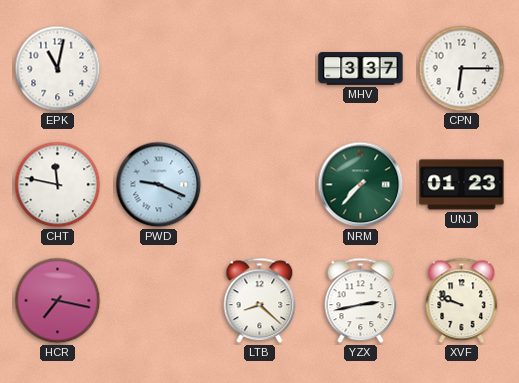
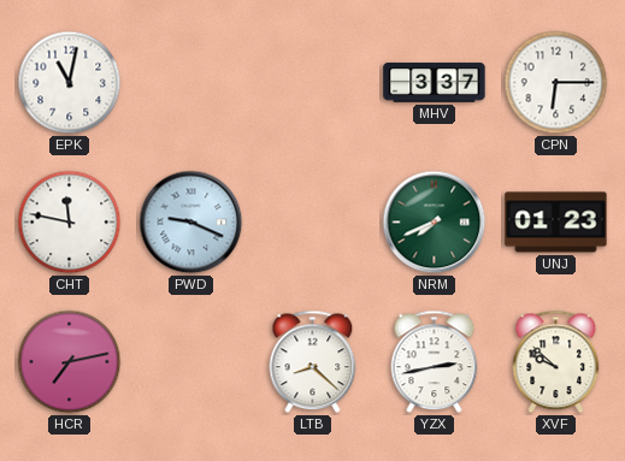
NRM: 7:37 -> 7:41
HCR: 7:17 -> 7:13
XVF: 9:48 -> 9:52
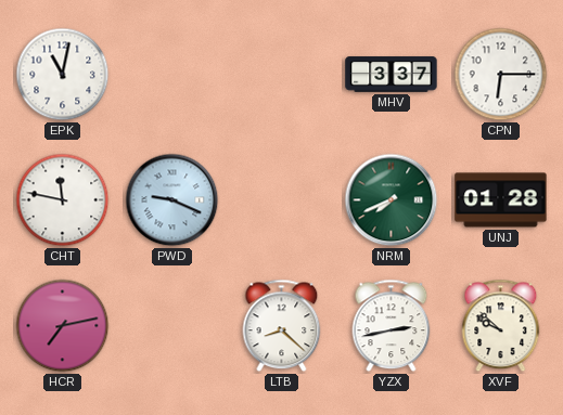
UNJ: 01:23 -> 01:28
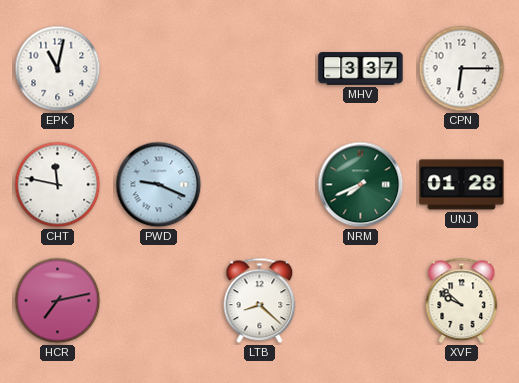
YZX: 2:43 -> none
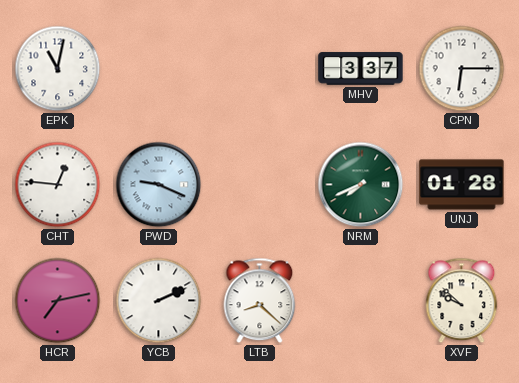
CHT: 11:47 -> 12:46
YCB: none -> 2:11
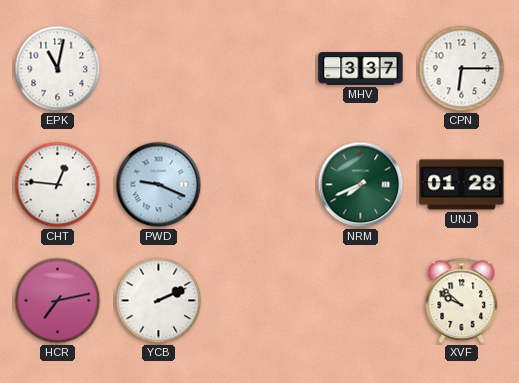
LTB: 8:22 -> none
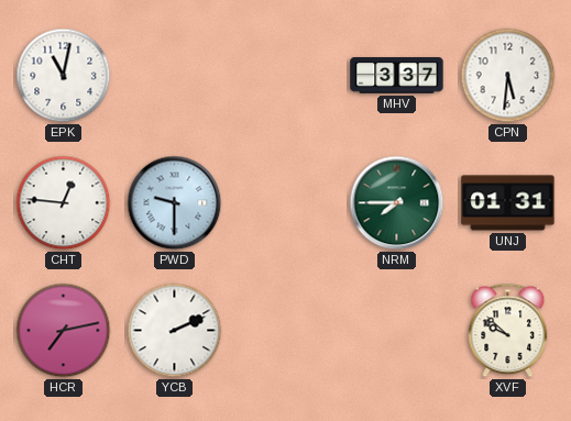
CPN: 6:15 -> 5:31
PWD: 9:19 -> 9:30
NRM: 7:41 -> 7:45
UNJ: 01:28 -> 01:31
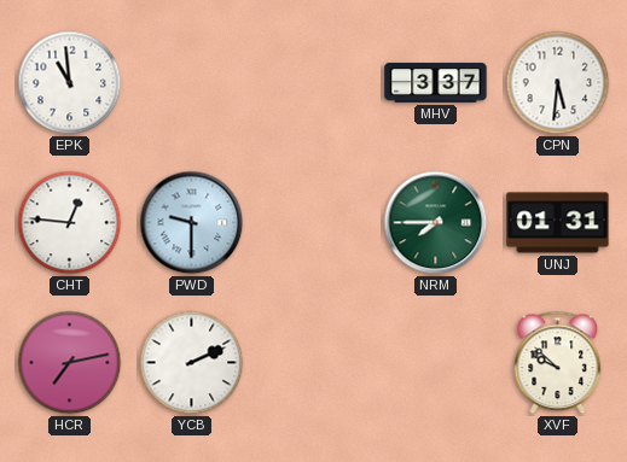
EPK: 11:02 -> 10:59
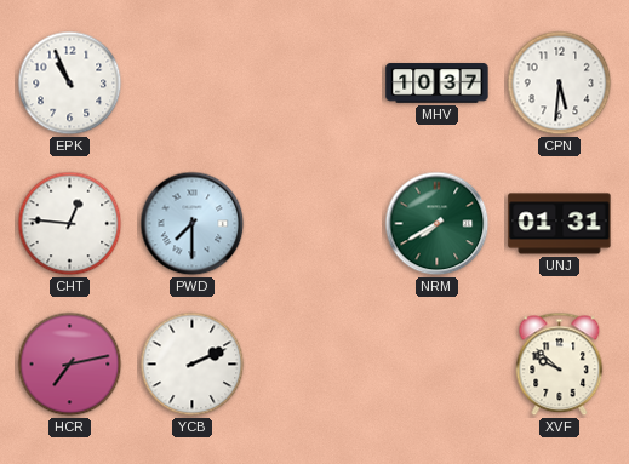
EPK: 10:59 -> 10:56
MHV: 3:37 -> 10:37
PWD: 9:30 -> 7:30
NRM: 7:45 -> 7:40
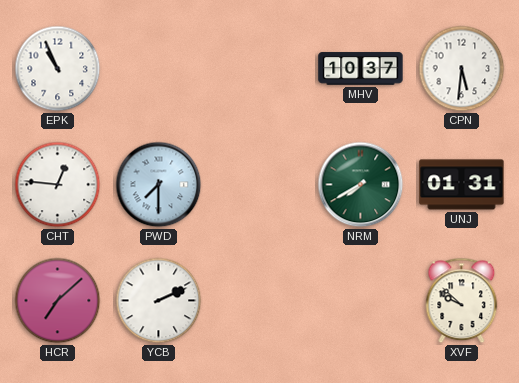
HCR: 7:13 -> 7:08
